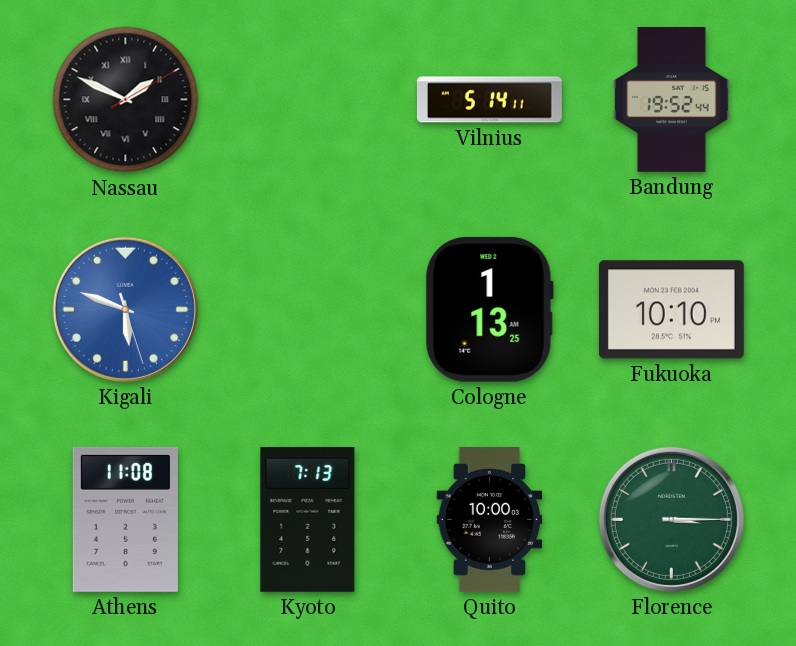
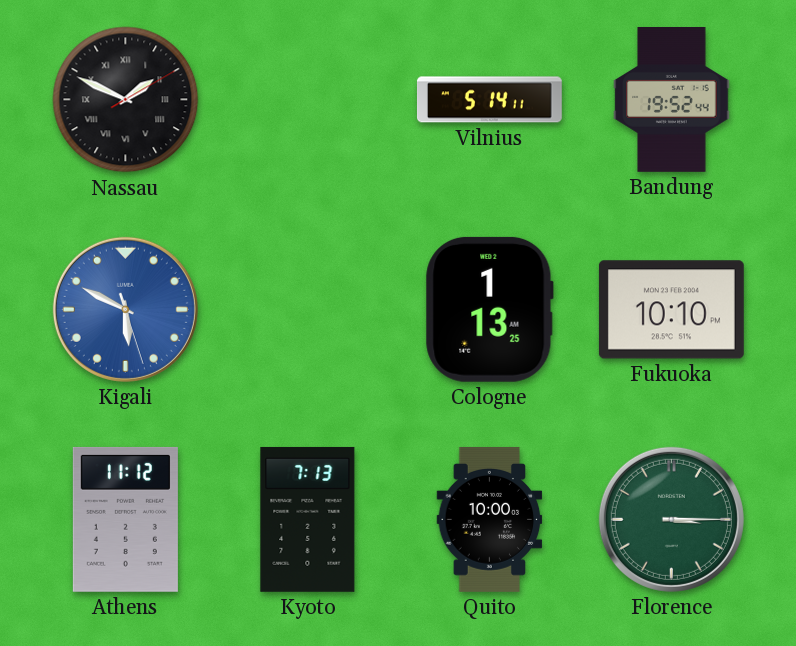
Kigali: 5:48 -> 5:49
Athens: 11:08 -> 11:12
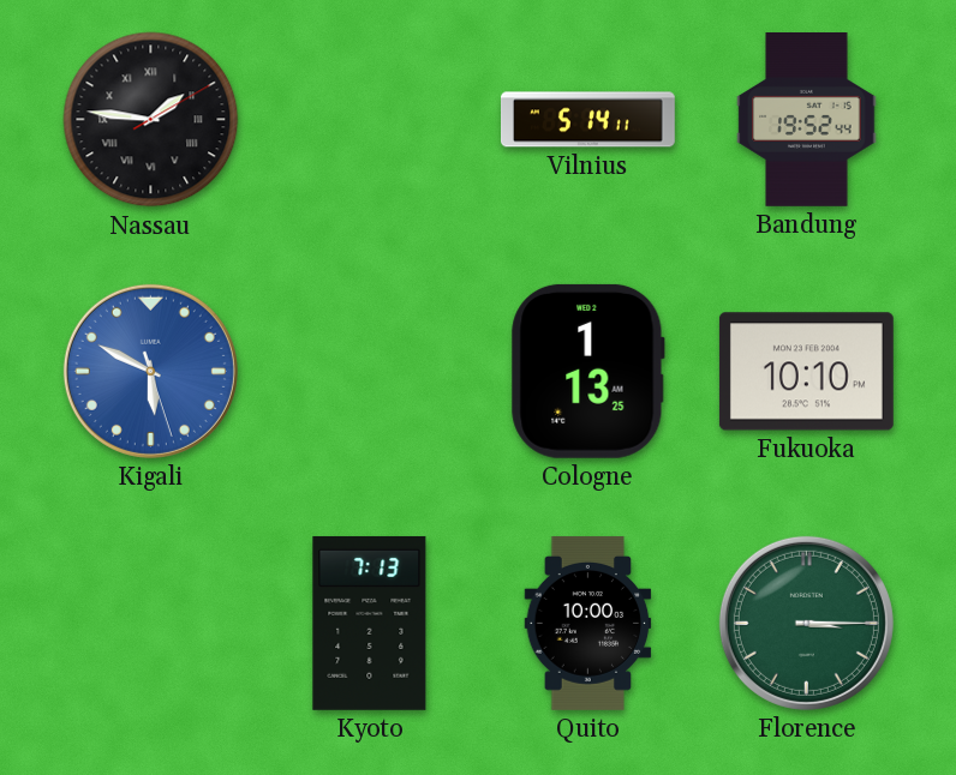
Nassau: 1:49 -> 1:46
Athens: 11:12 -> none
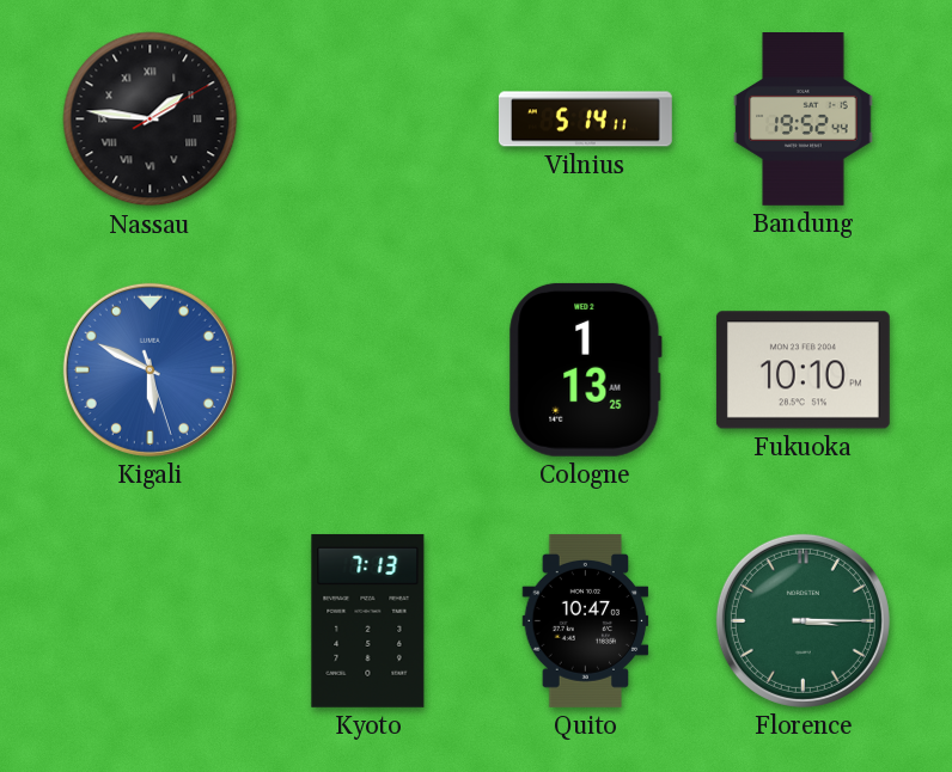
Quito: 10:00 -> 10:47
